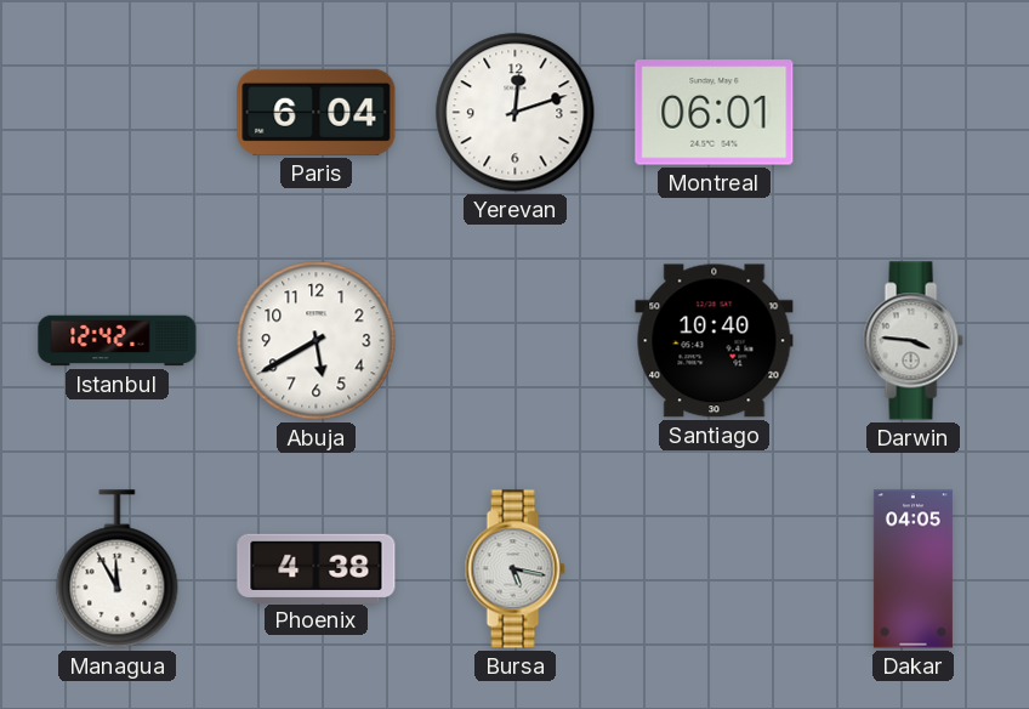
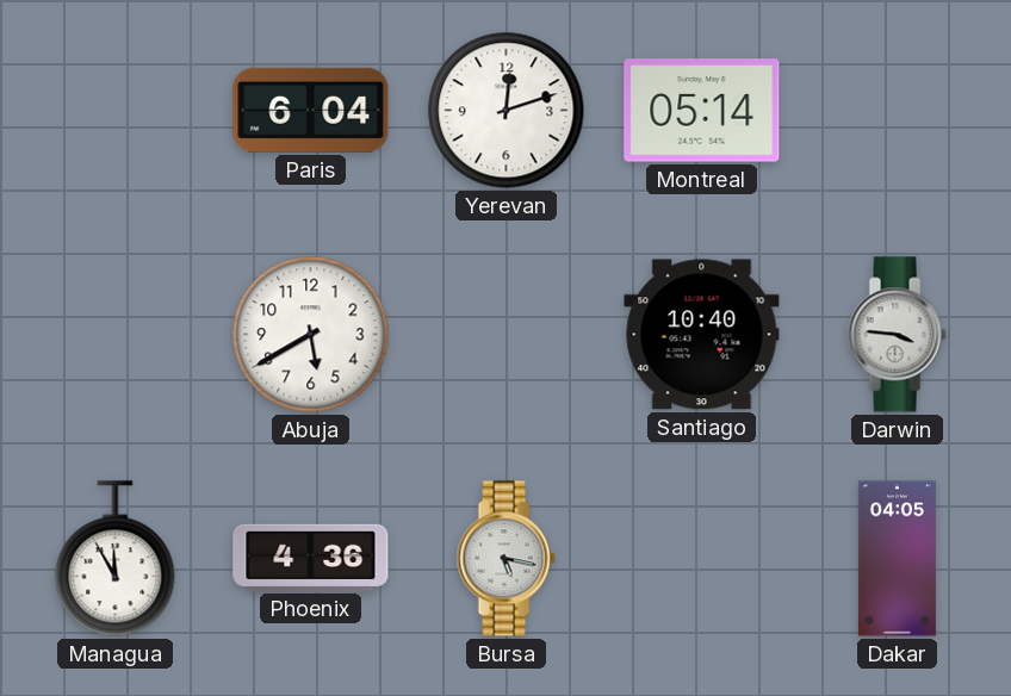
Montreal: 06:01 -> 05:14
Istanbul: 12:42 -> none
Phoenix: 4:38 -> 4:36
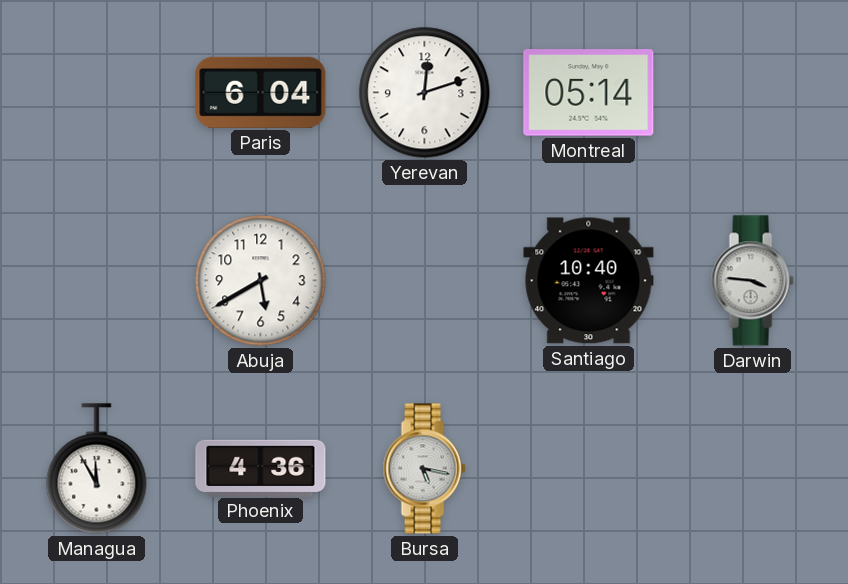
Dakar: 04:05 -> none
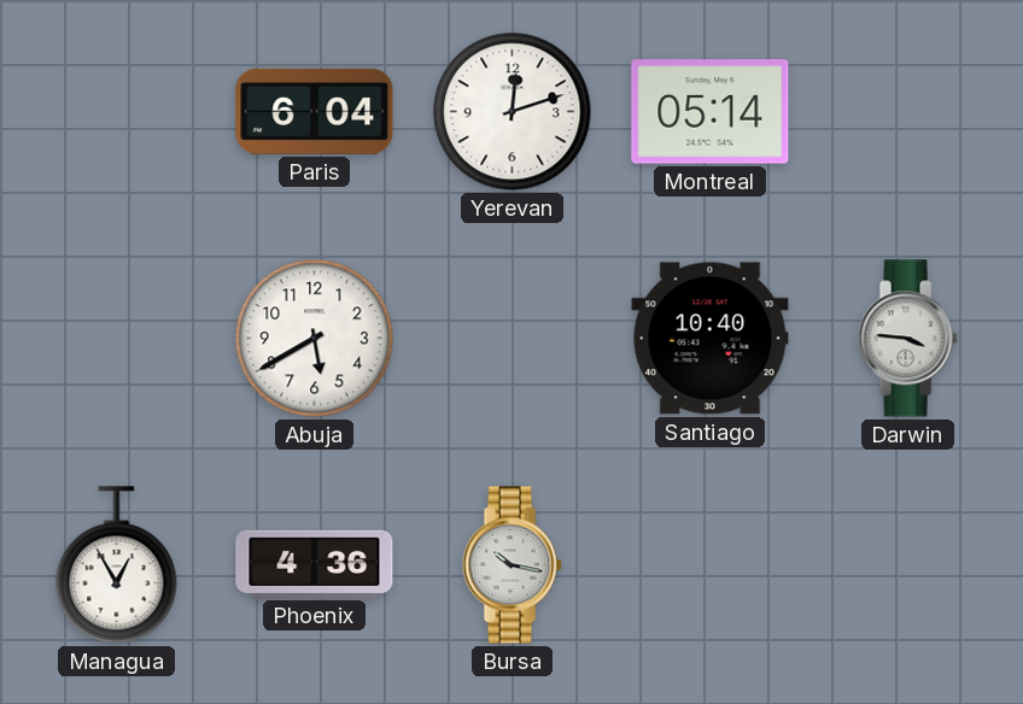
Managua: 11:55 -> 12:55
Bursa: 5:17 -> 10:17
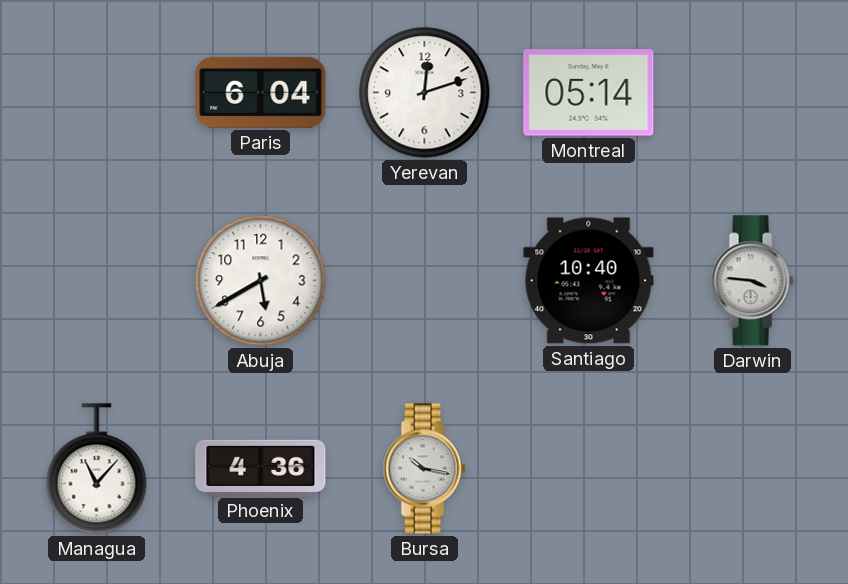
Managua: 12:55 -> 11:07
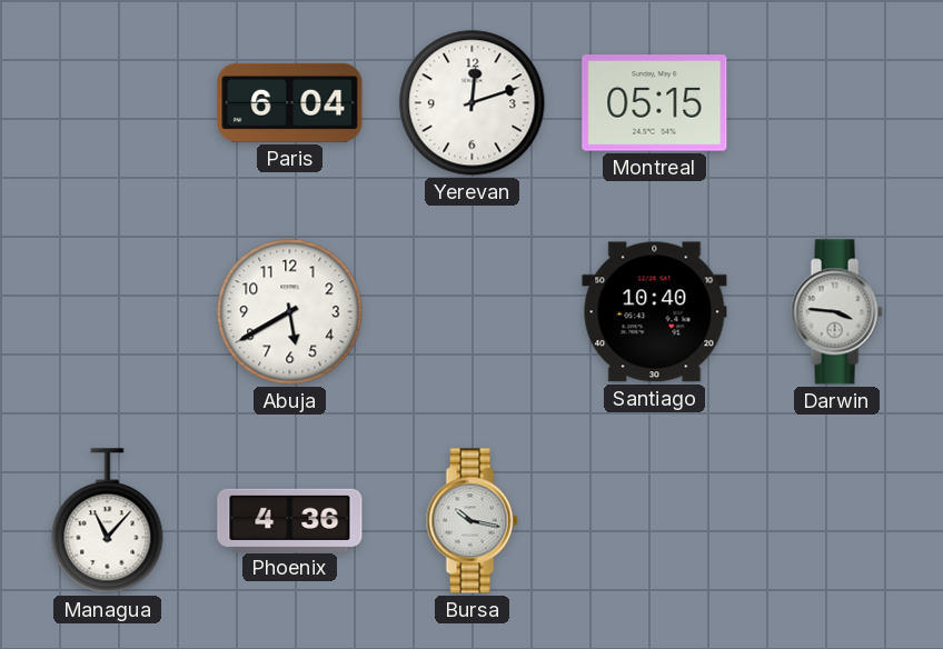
Montreal: 05:14 -> 05:15
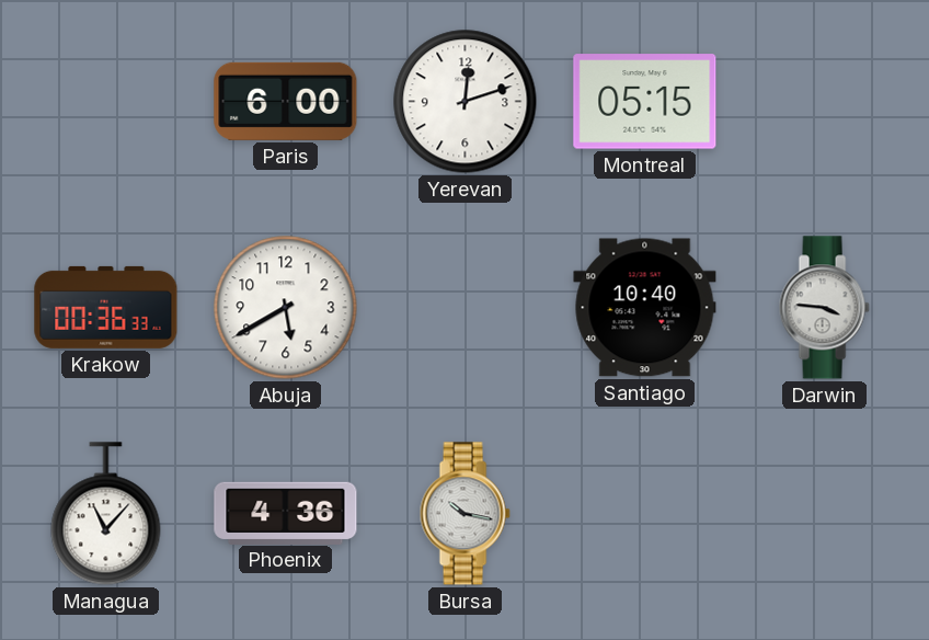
Paris: 6:04 -> 6:00
Krakow: none -> 00:36
